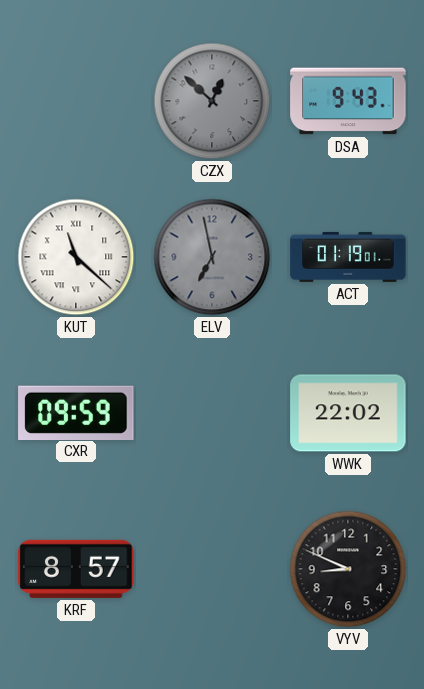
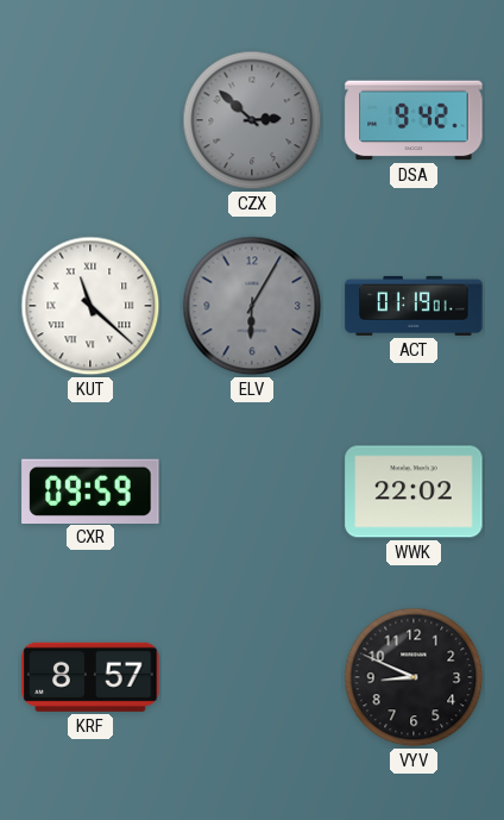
CZX: 12:52 -> 2:52
DSA: 9:43 -> 9:42
ELV: 6:58 -> 6:05
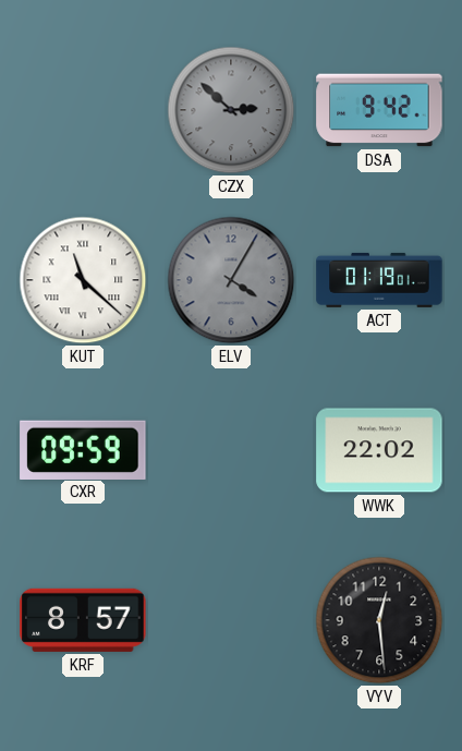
ELV: 6:05 -> 4:05
VYV: 8:49 -> 12:29
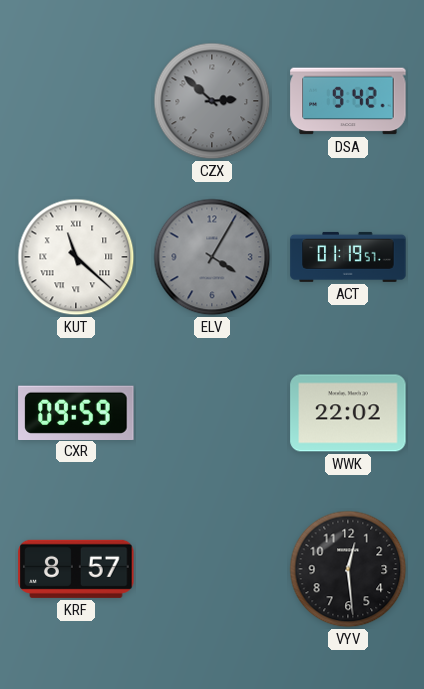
ACT: 01:19:01 -> 01:19:57
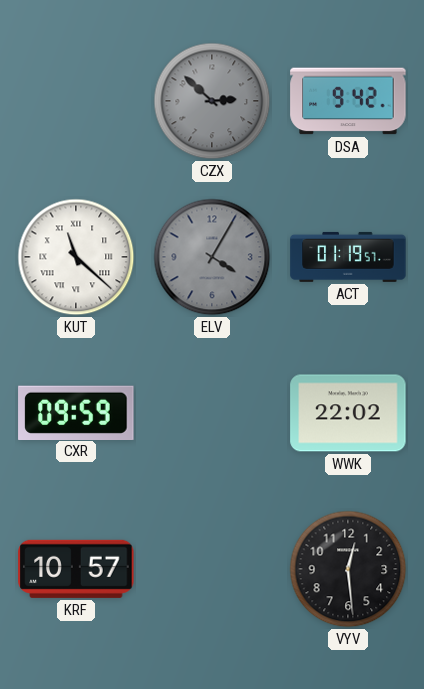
KRF: 8:57 -> 10:57
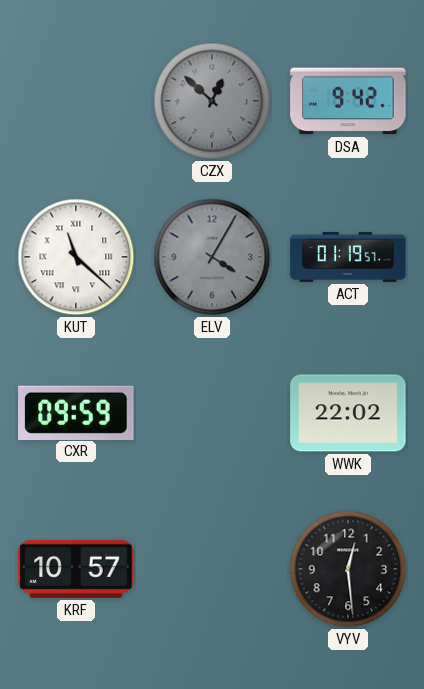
CZX: 2:52 -> 12:52
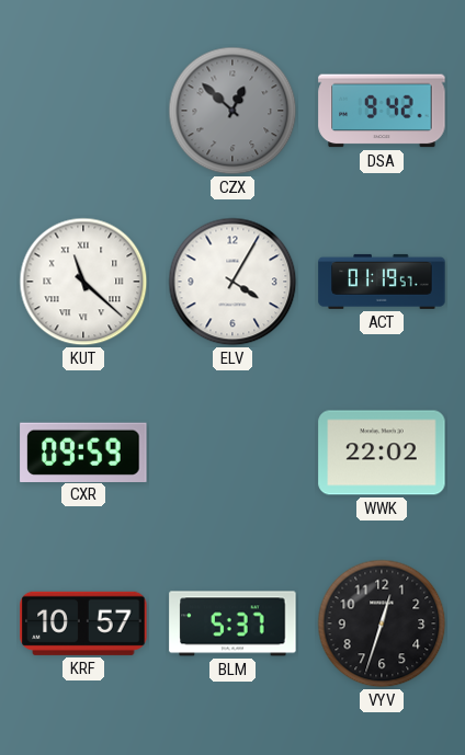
ELV dial: grey -> white
BLM: none -> 5:37
VYV: 12:29 -> 12:33
